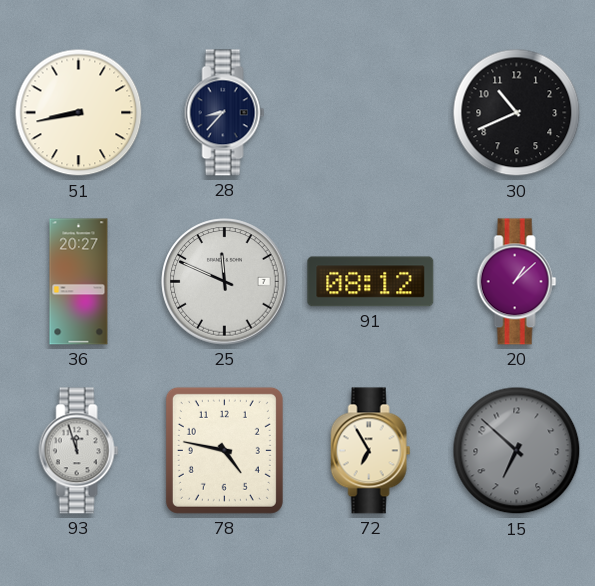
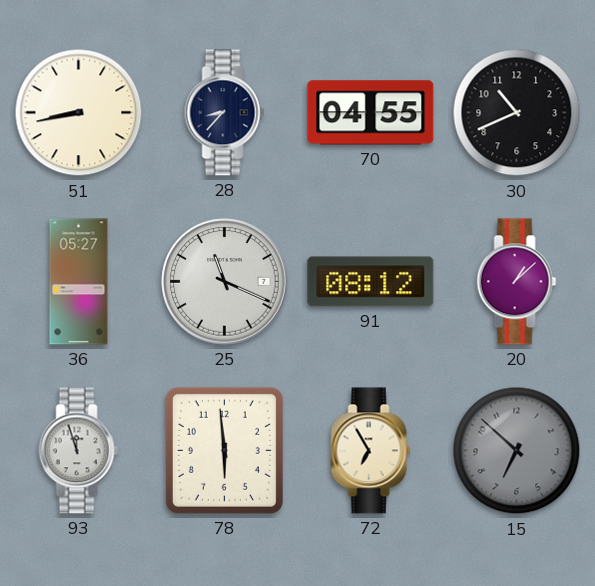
70: none -> 04:55
36: 20:27 -> 05:27
25: 11:49 -> 11:19
78: 4:47 -> 5:59
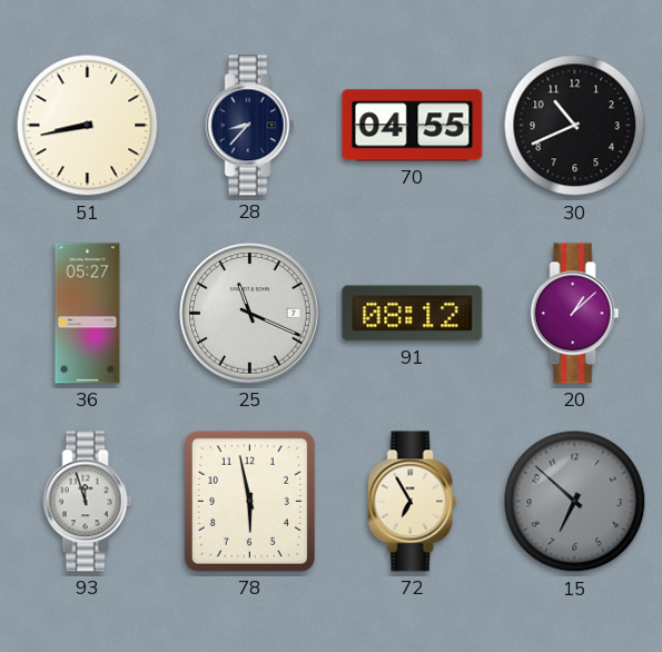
78: 5:59 -> 5:58
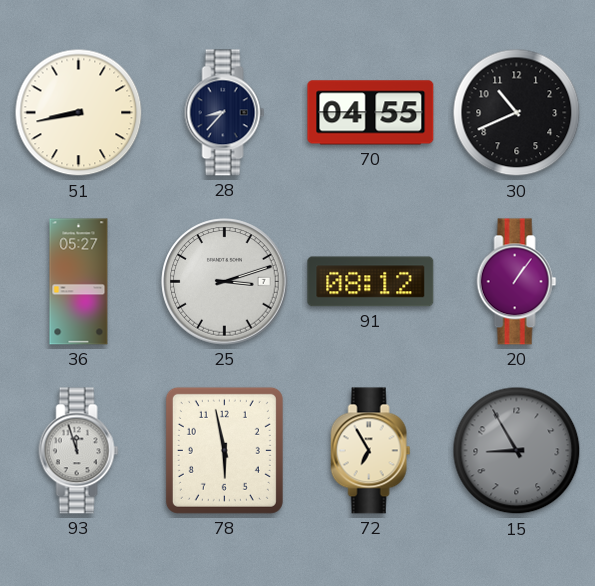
25: 11:19 -> 3:12
20: 1:08 -> 1:06
15: 6:52 -> 8:55
